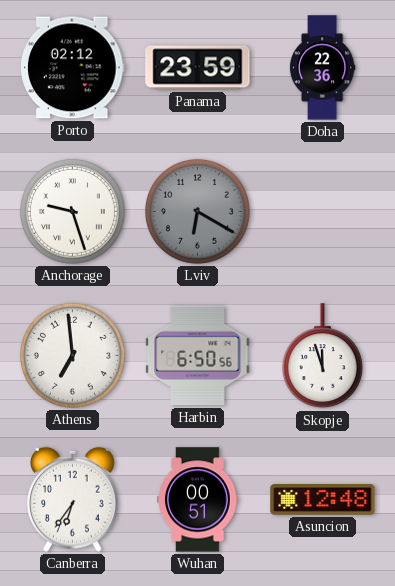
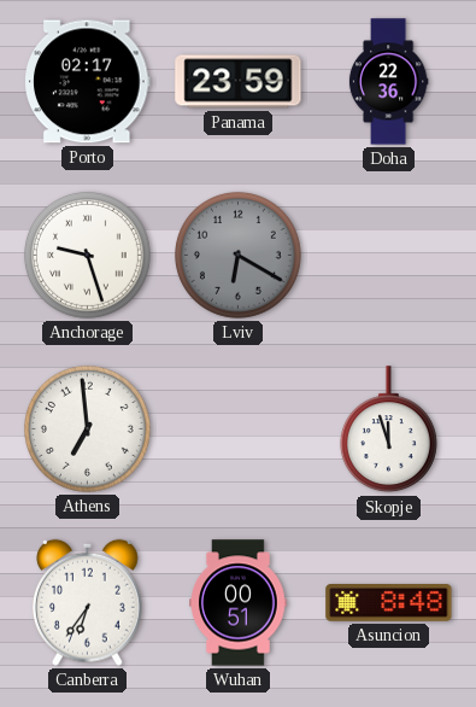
Porto: 02:12 -> 02:17
Harbin: 6:50 -> none
Asuncion: 12:48 -> 8:48
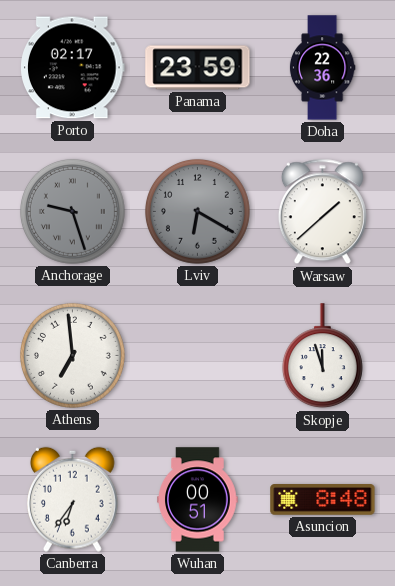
Anchorage dial: white -> grey
Warsaw: none -> 1:38
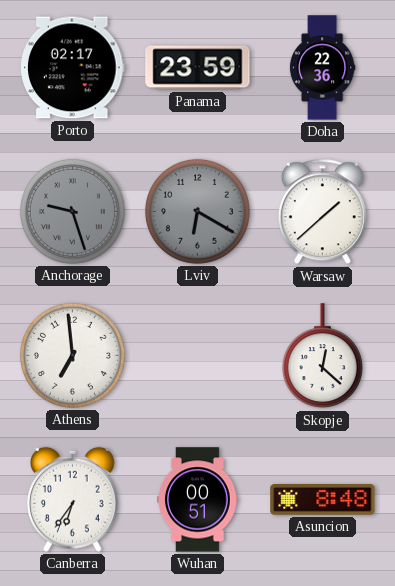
Skopje: 11:57 -> 12:22
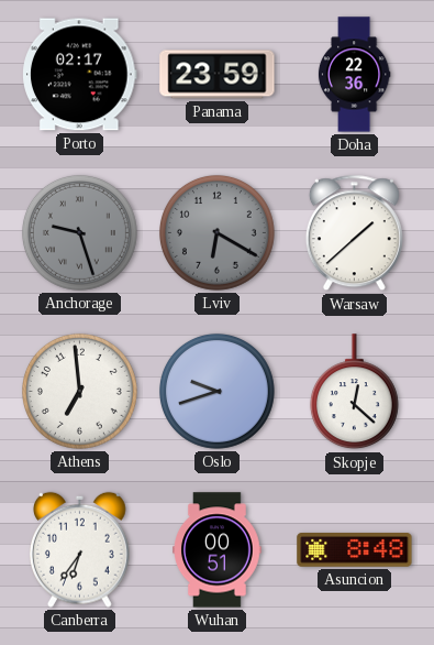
Oslo: none -> 9:42
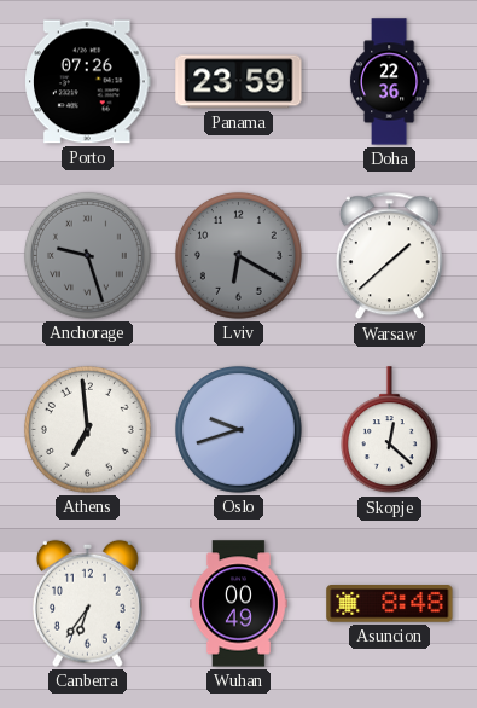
Porto: 02:17 -> 07:26
Wuhan: 00:51 -> 00:49
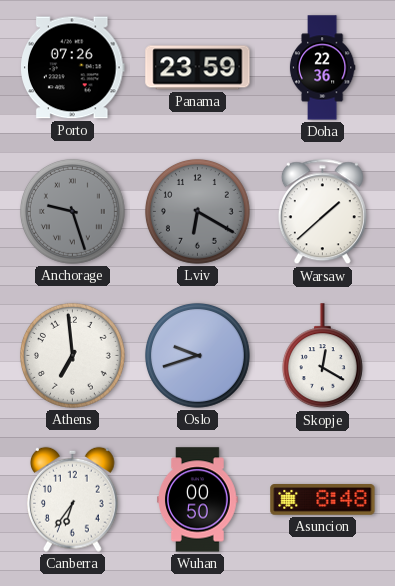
Skopje: 12:22 -> 12:20
Wuhan: 00:49 -> 00:50
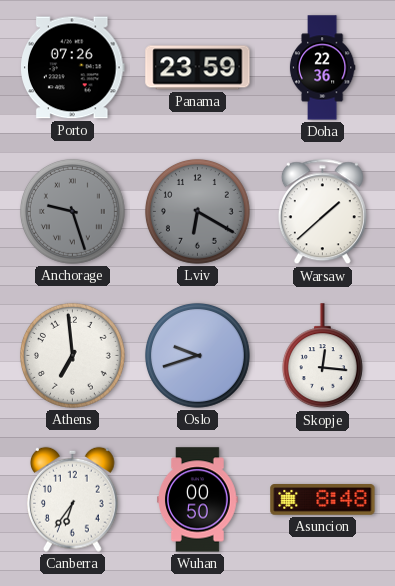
Skopje: 12:20 -> 12:16
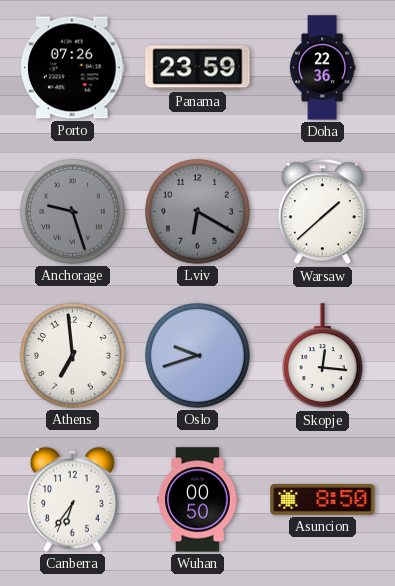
Asuncion: 8:48 -> 8:50
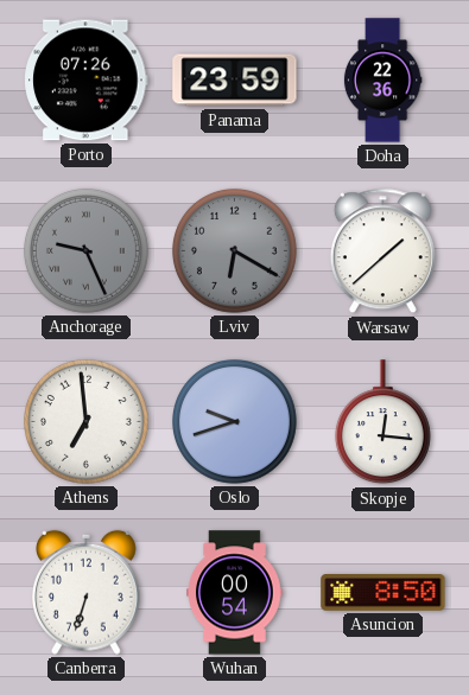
Anchorage: 9:27 -> 9:26
Canberra: 6:36 -> 6:33
Wuhan: 00:50 -> 00:54
